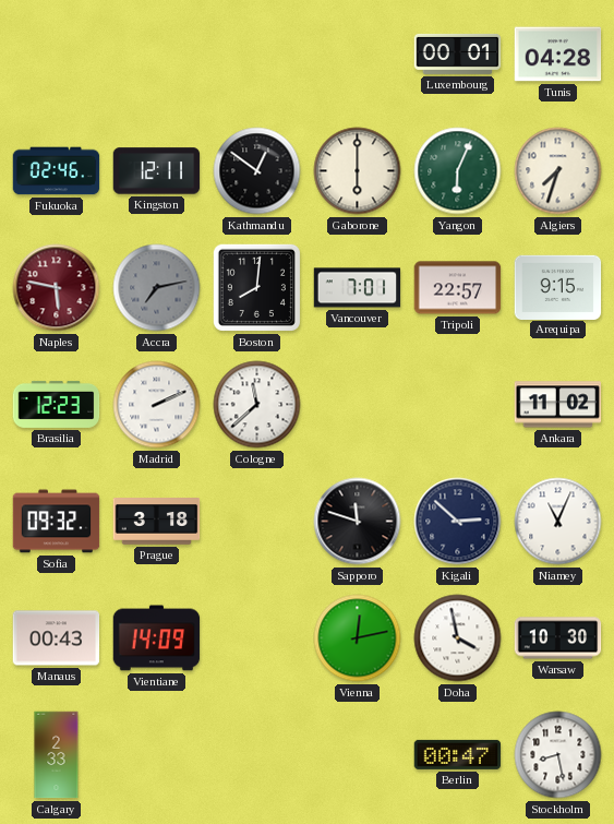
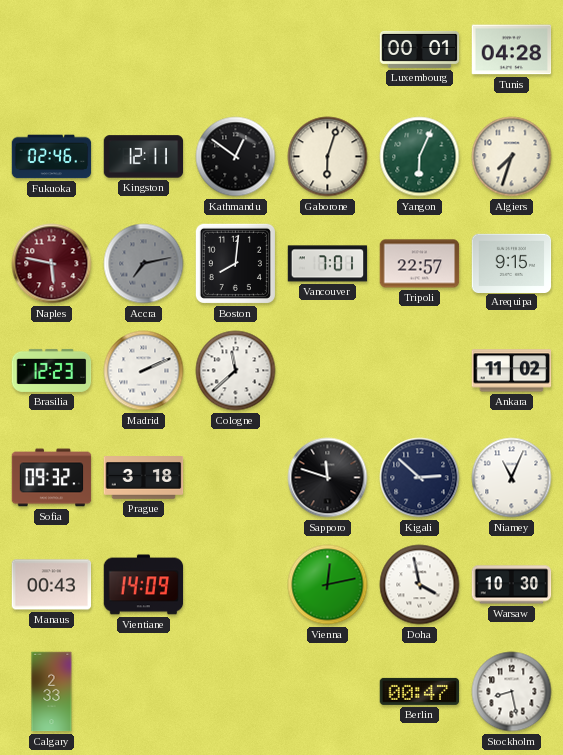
Gaborone: 6:00 -> 6:03
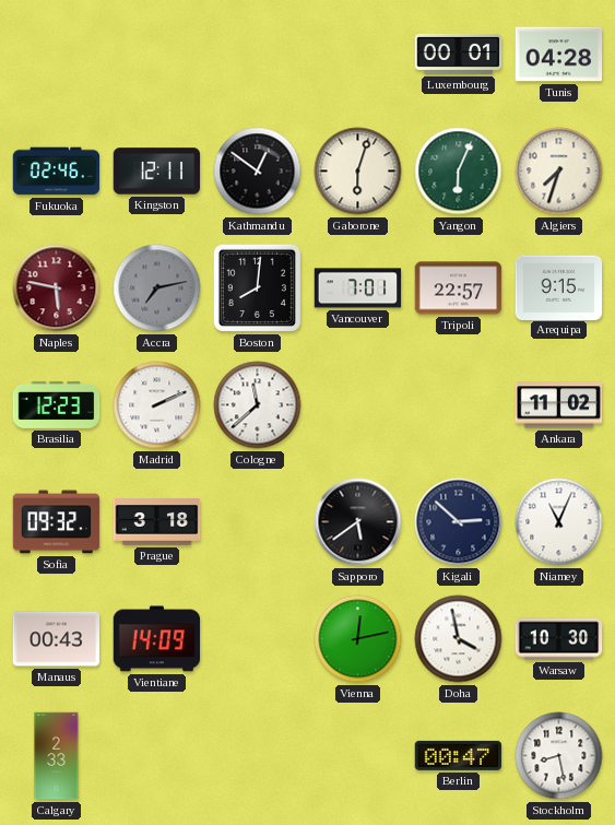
Sapporo: 11:48 -> 5:39
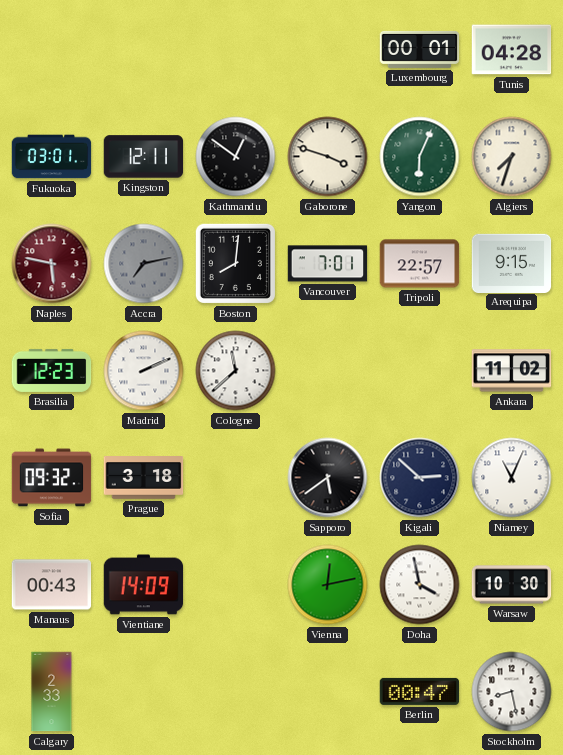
Fukuoka: 02:46 -> 03:01
Gaborone: 6:03 -> 3:48
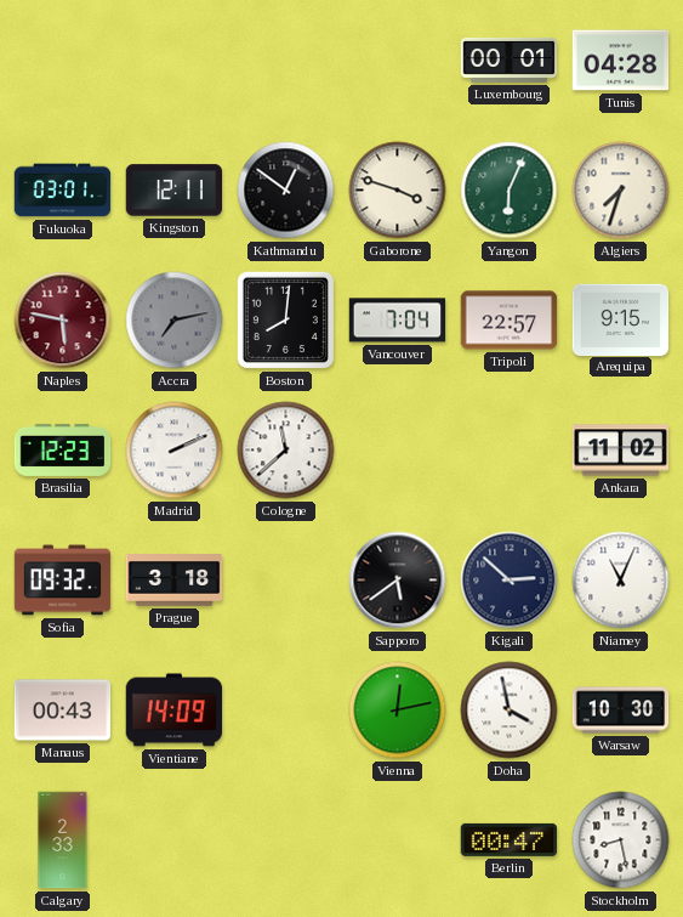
Vancouver: 7:01 -> 7:04
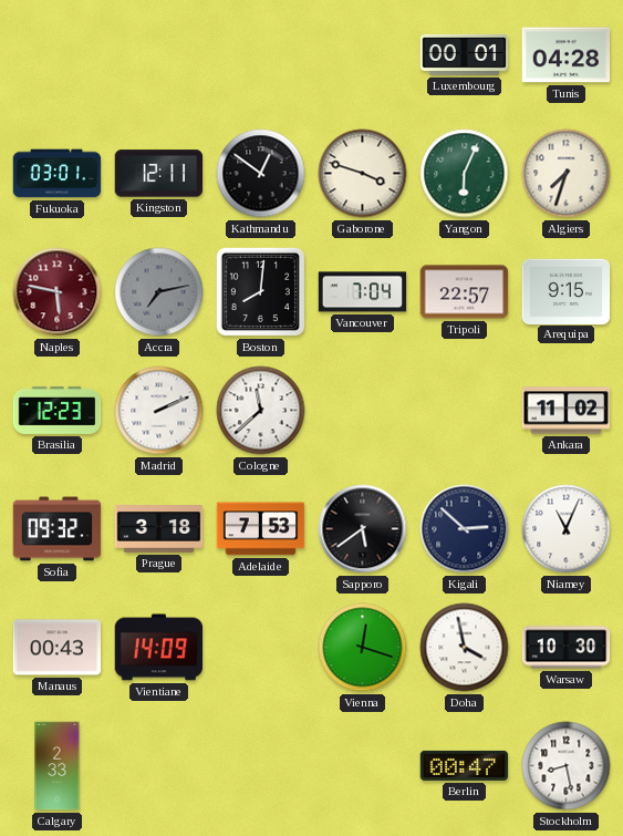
Adelaide: none -> 7:53
Vienna: 12:13 -> 12:18
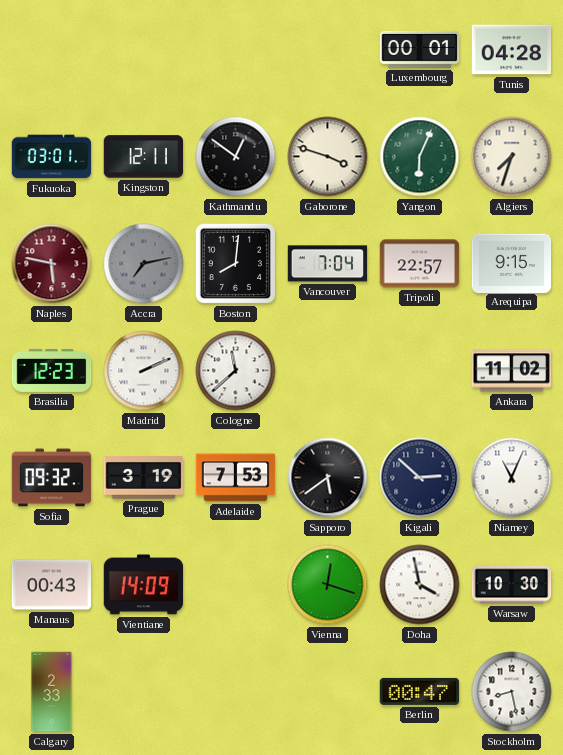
Prague: 3:18 -> 3:19
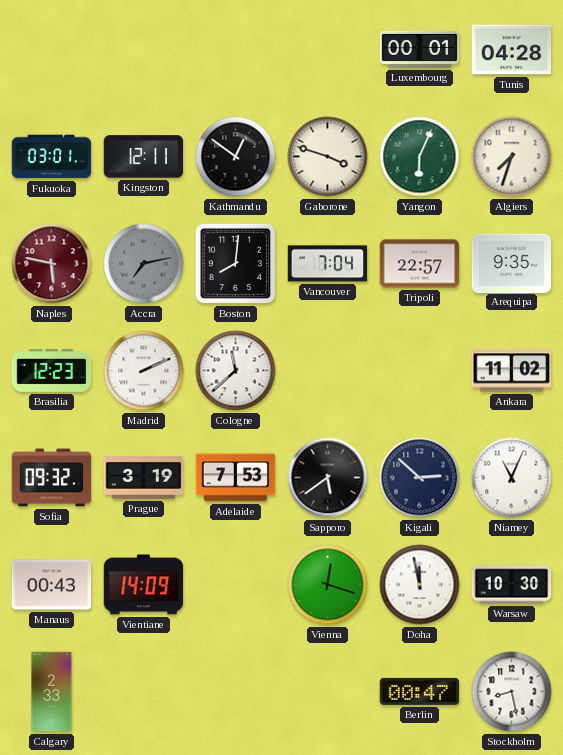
Arequipa: 9:15 -> 9:35
Doha: 3:58 -> 11:58
